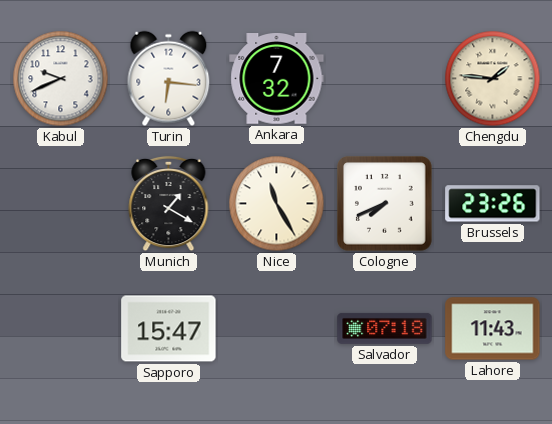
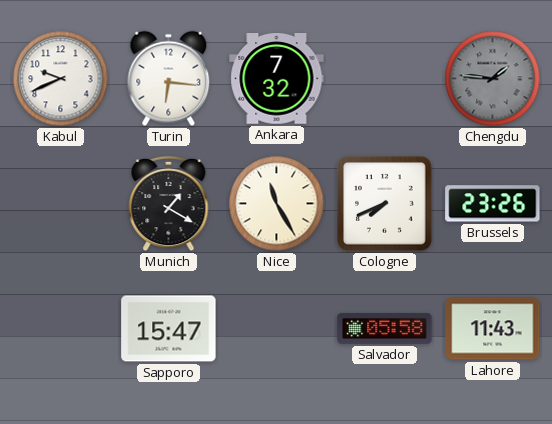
Chengdu dial: cream -> grey
Salvador: 07:18 -> 05:58
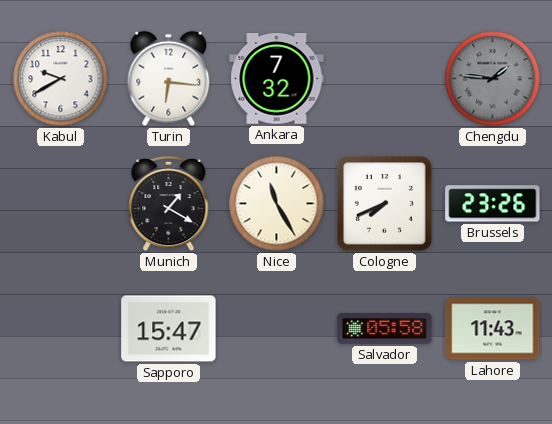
Kabul: 9:41 -> 9:40
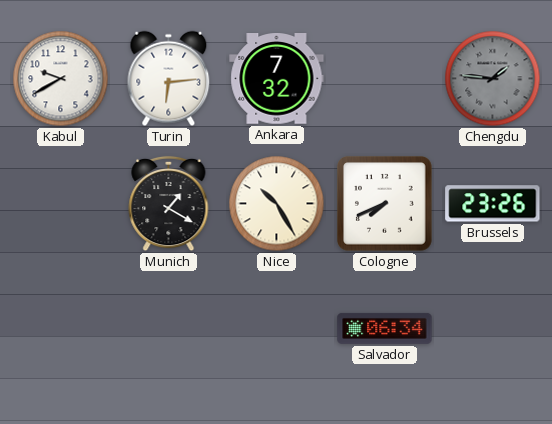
Turin: 6:16 -> 6:14
Nice: 11:25 -> 10:25
Sapporo: 15:47 -> none
Salvador: 05:58 -> 06:34
Lahore: 11:43 -> none
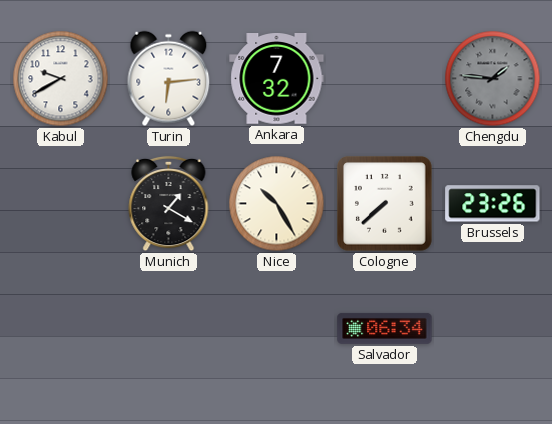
Cologne: 7:41 -> 7:38
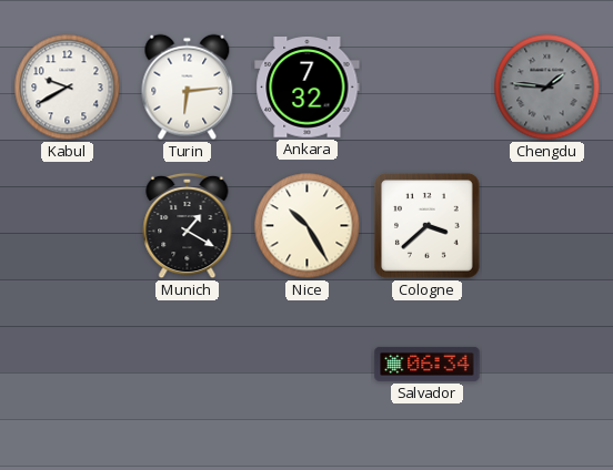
Cologne: 7:38 -> 3:38
Brussels: 23:26 -> none
